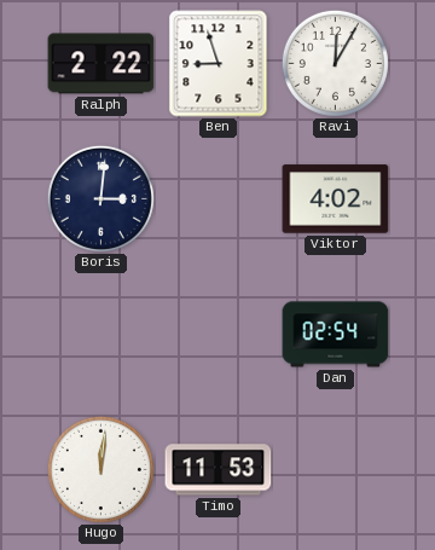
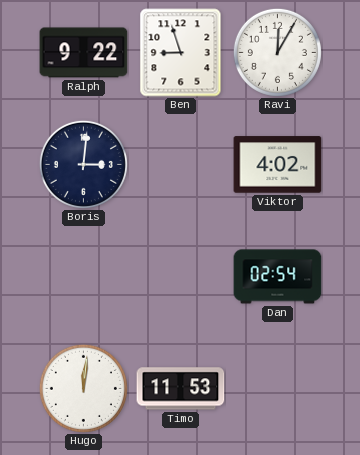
Ralph: 2:22 -> 9:22
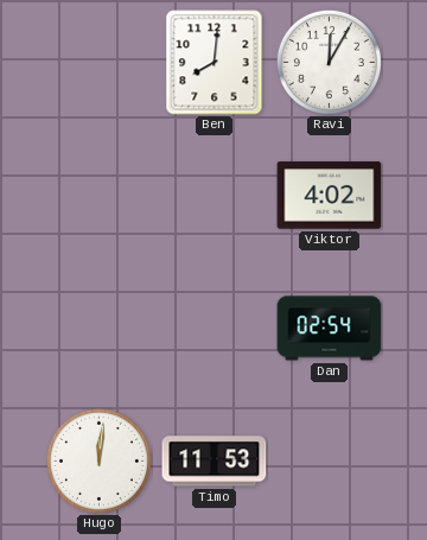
Ralph: 9:22 -> none
Ben: 8:57 -> 8:01
Boris: 3:01 -> none
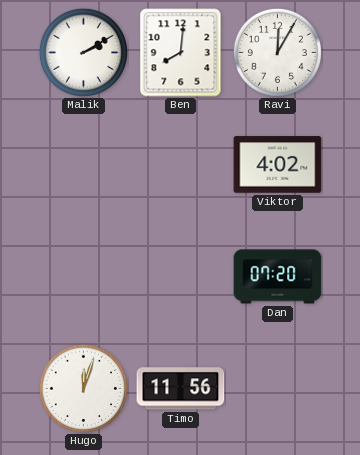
Malik: none -> 2:10
Dan: 02:54 -> 07:20
Hugo: 12:01 -> 12:03
Timo: 11:53 -> 11:56
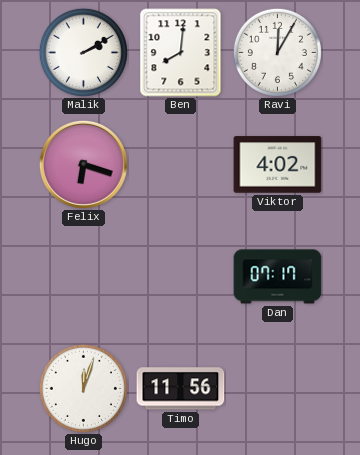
Felix: none -> 6:18
Dan: 07:20 -> 07:17
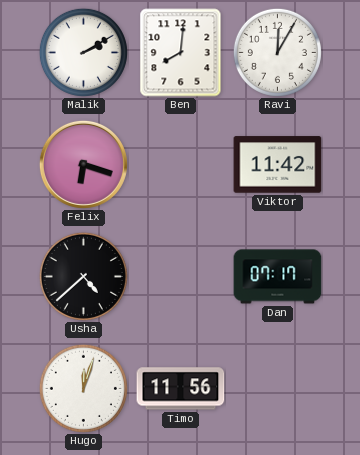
Viktor: 4:02 -> 11:42
Usha: none -> 4:38
